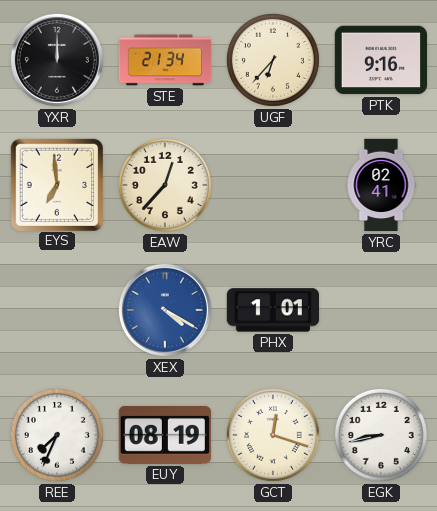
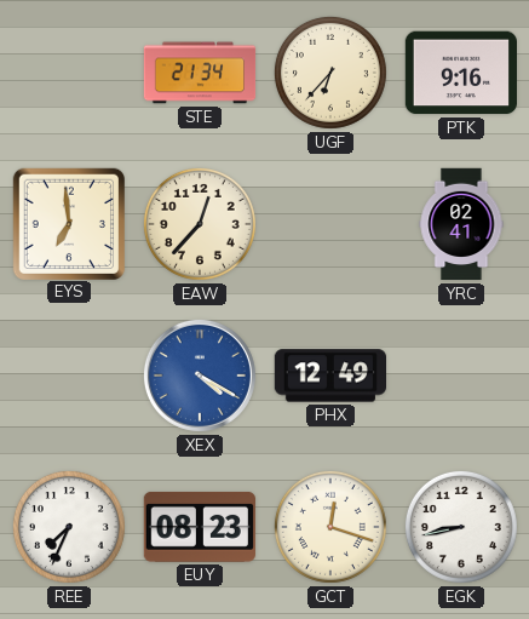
YXR: 12:00 -> none
PHX: 1:01 -> 12:49
EUY: 08:19 -> 08:23
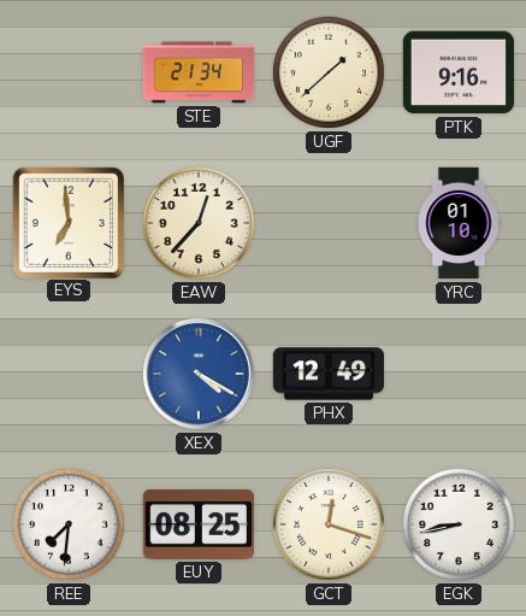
UGF: 6:37 -> 1:38
YRC: 02:41 -> 01:10
REE: 7:34 -> 7:31
EUY: 08:23 -> 08:25
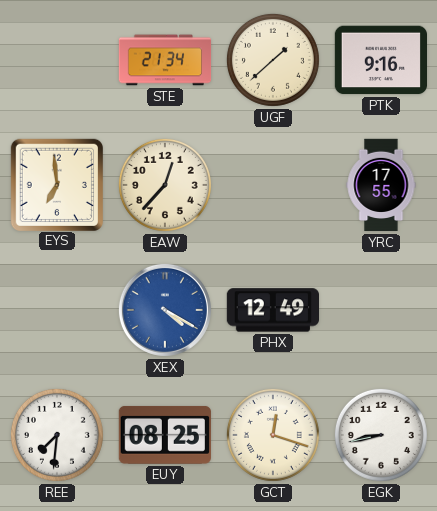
YRC: 01:10 -> 17:55
